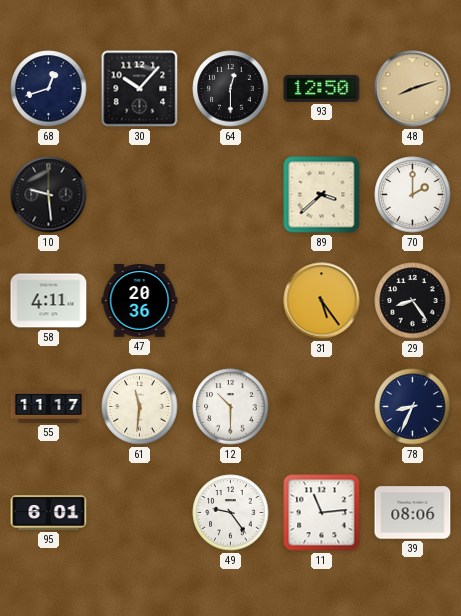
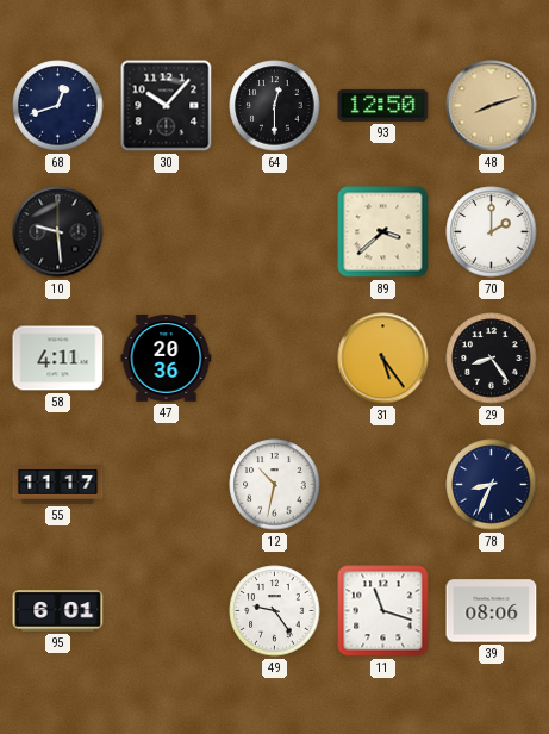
61: 11:31 -> none
12: 10:30 -> 10:32
11: 11:14 -> 11:18
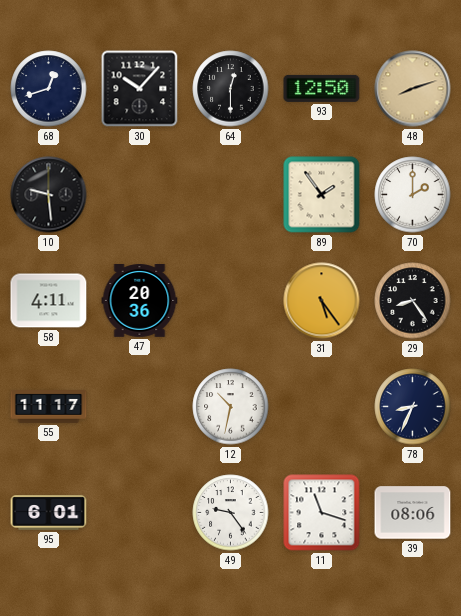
89: 3:38 -> 1:54
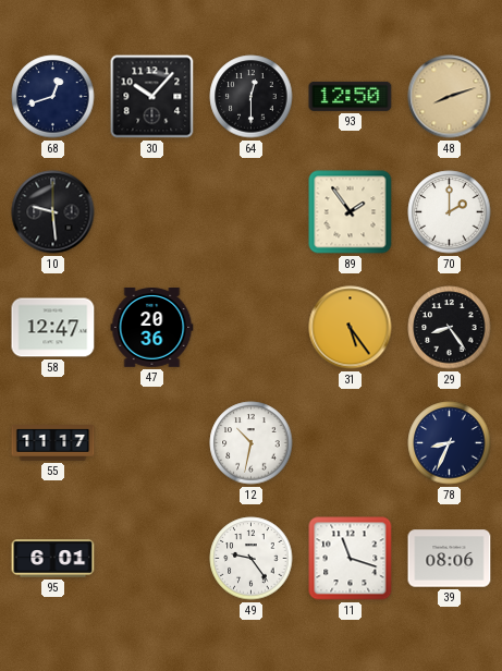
58: 4:11 -> 12:47
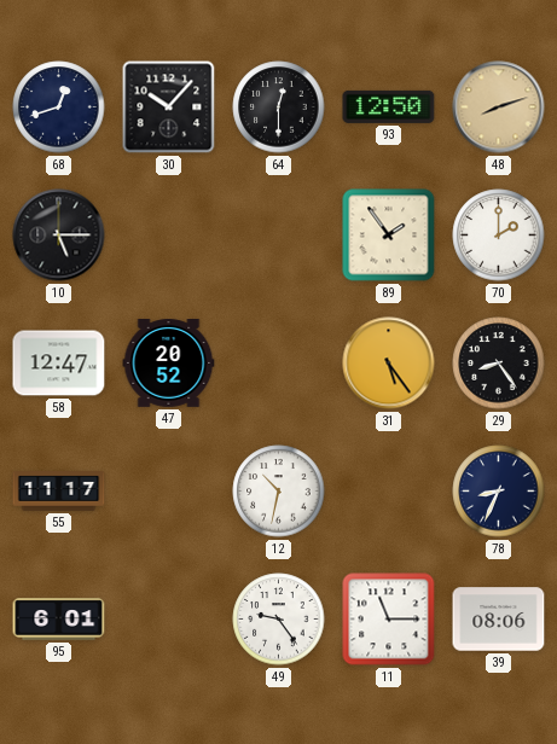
10: 9:29 -> 5:15
47: 20:36 -> 20:52
11: 11:18 -> 11:15
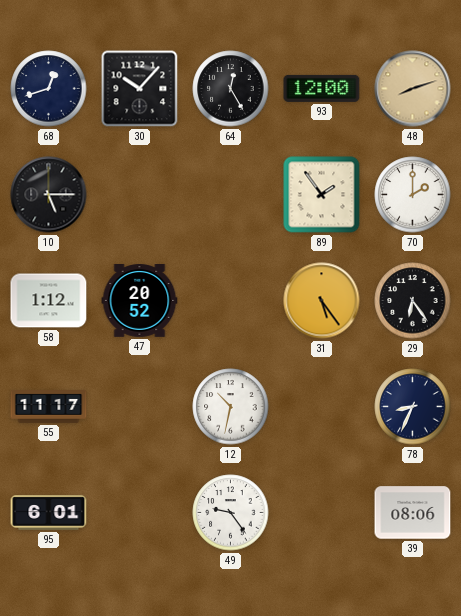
64: 12:30 -> 12:25
93: 12:50 -> 12:00
58: 12:47 -> 1:12
29: 8:24 -> 6:24
11: 11:15 -> none
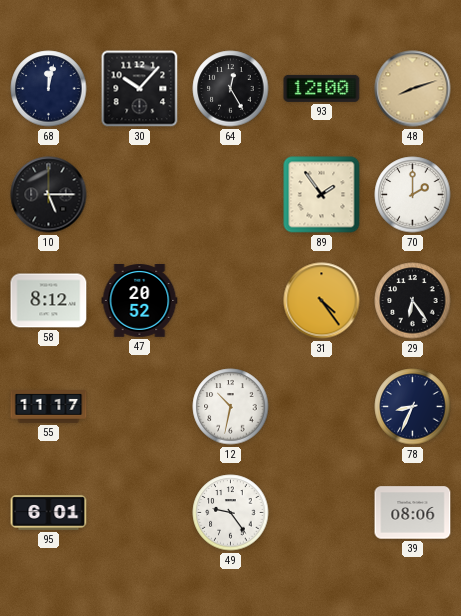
68: 12:42 -> 12:02
58: 1:12 -> 8:12
31: 5:24 -> 4:24
